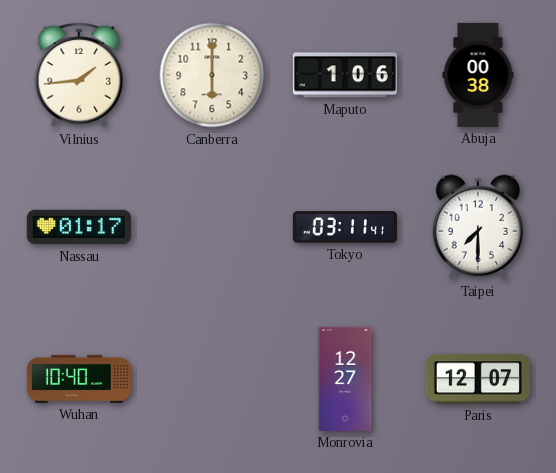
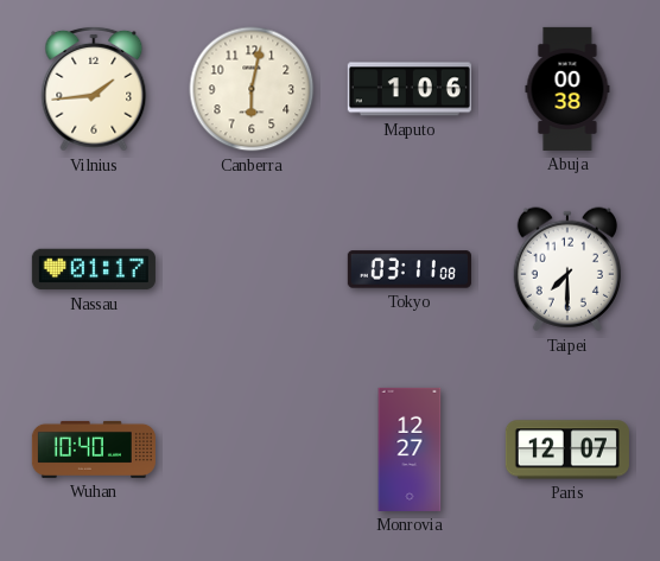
Canberra: 6:00 -> 6:02
Tokyo: 03:11:41 -> 03:11:08
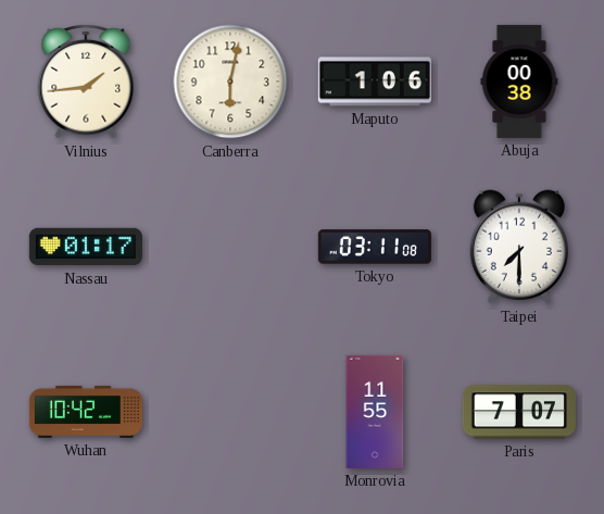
Wuhan: 10:40 -> 10:42
Monrovia: 12:27 -> 11:55
Paris: 12:07 -> 7:07
